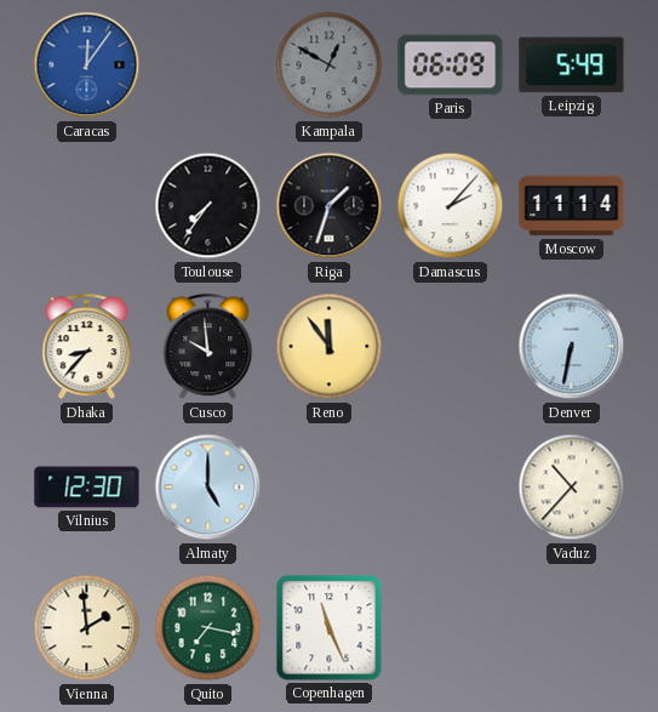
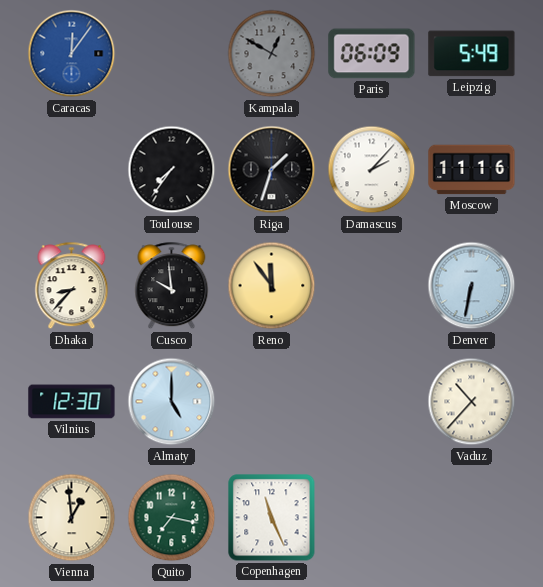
Moscow: 11:14 -> 11:16
Vienna: 1:59 -> 12:59
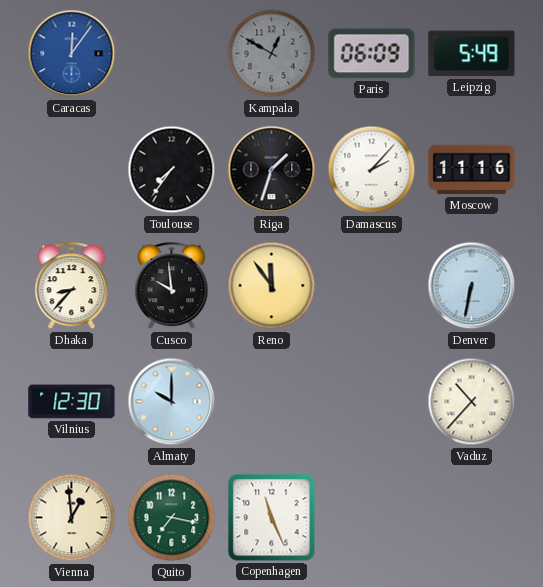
Almaty: 5:00 -> 10:00
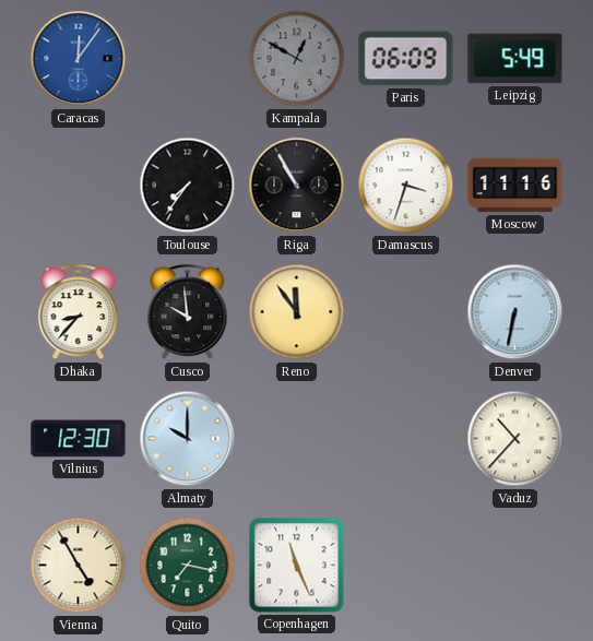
Riga: 1:33 -> 10:55
Damascus: 2:07 -> 3:33
Vienna: 12:59 -> 4:55
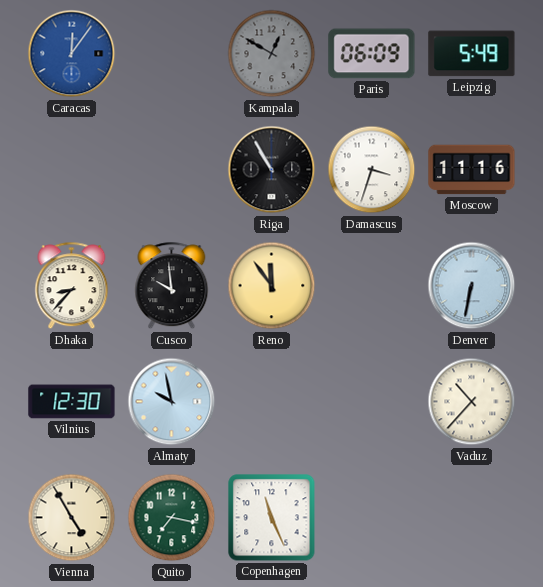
Toulouse: 7:36 -> none
Almaty: 10:00 -> 9:58
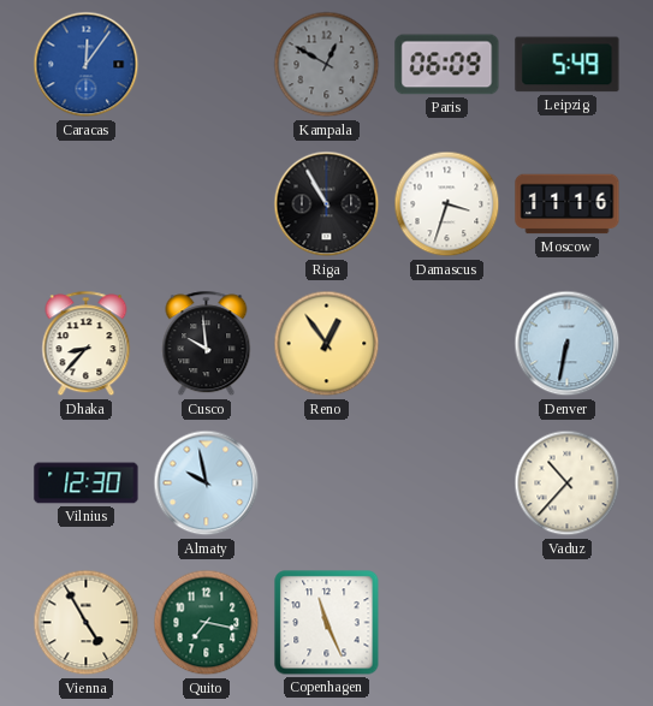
Reno: 11:54 -> 12:54
